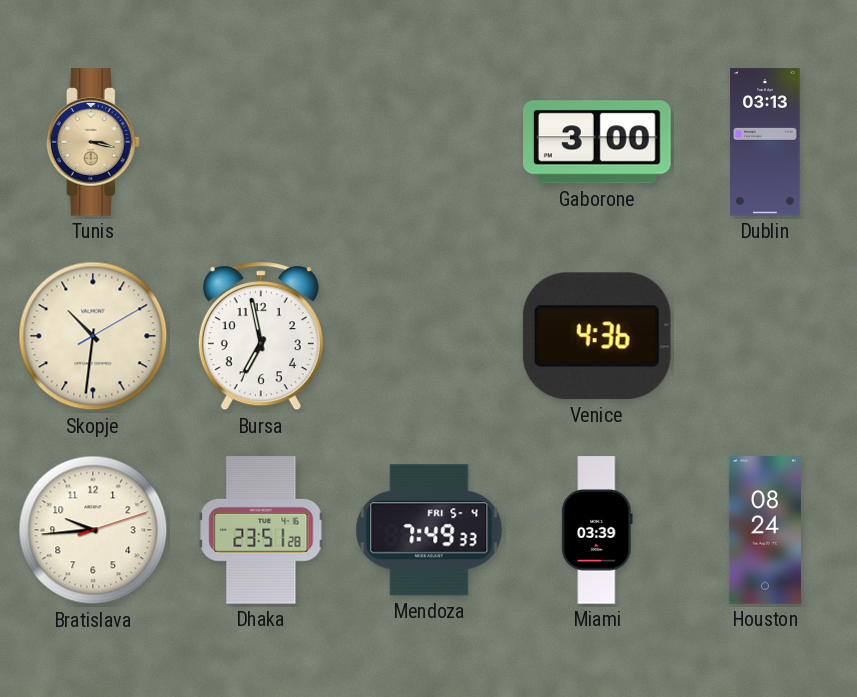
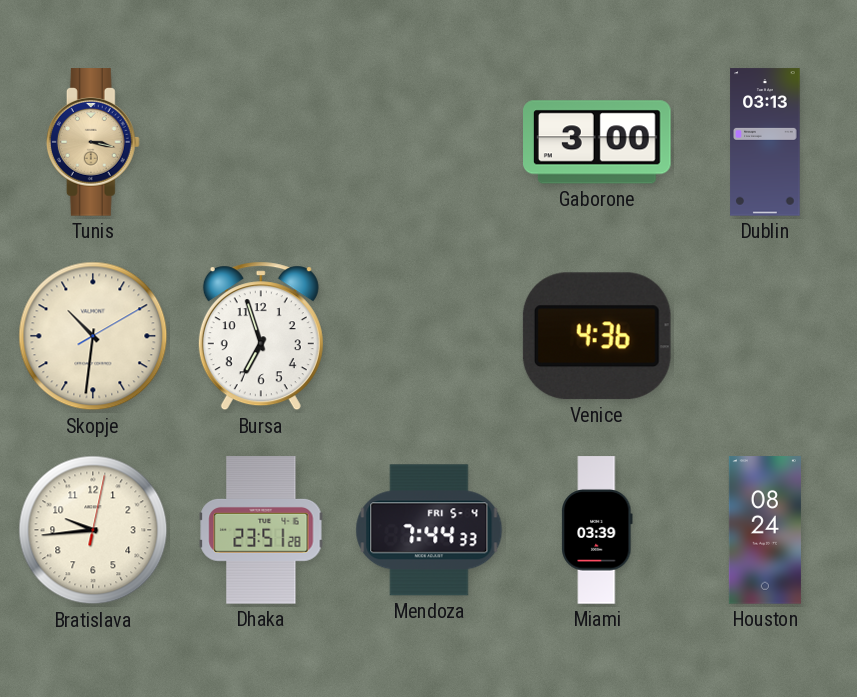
Bursa: 6:58 -> 6:57
Bratislava: 9:44:12 -> 9:44:02
Mendoza: 7:49 -> 7:44
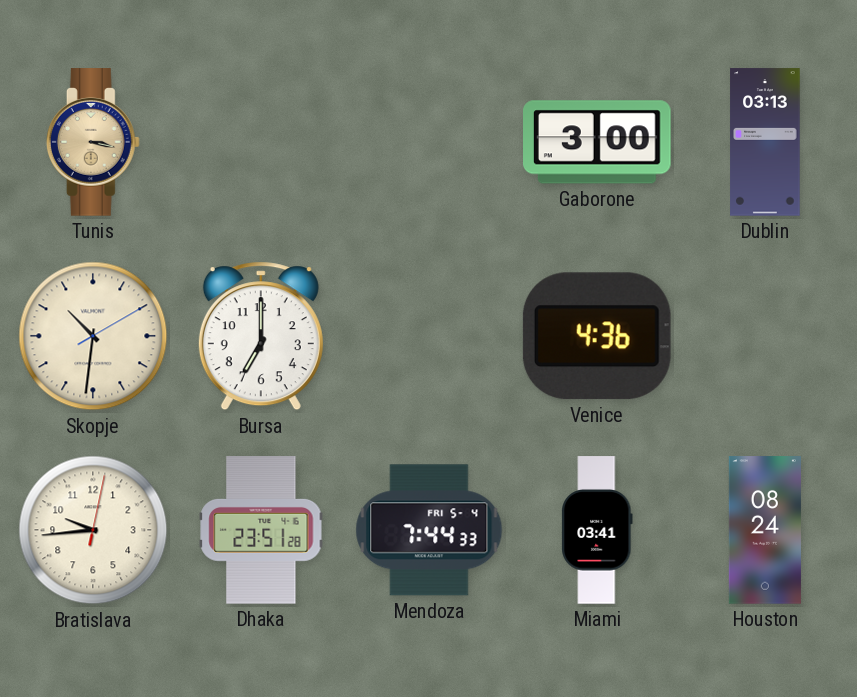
Bursa: 6:57 -> 7:00
Miami: 03:39 -> 03:41
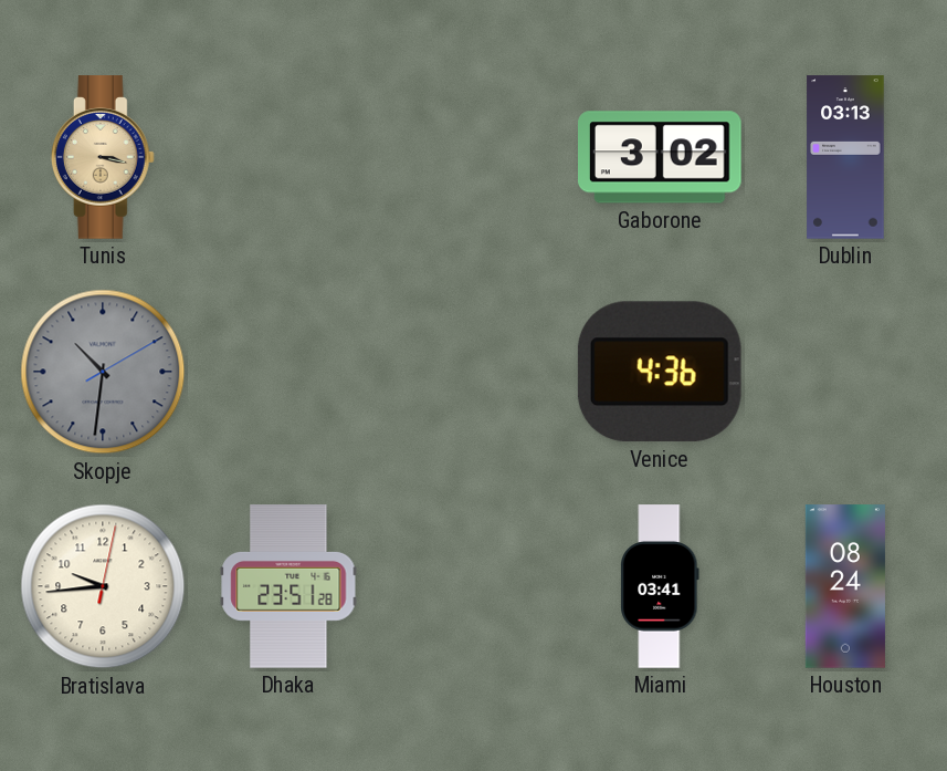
Gaborone: 3:00 -> 3:02
Skopje dial: cream -> grey
Bursa: 7:00 -> none
Mendoza: 7:44 -> none
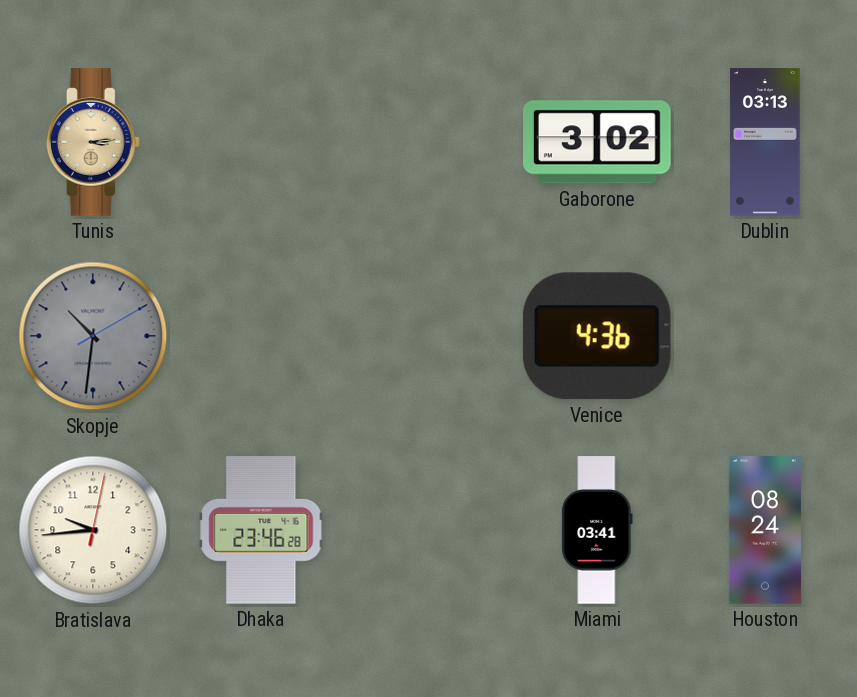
Tunis: 3:17 -> 3:14
Dhaka: 23:51 -> 23:46
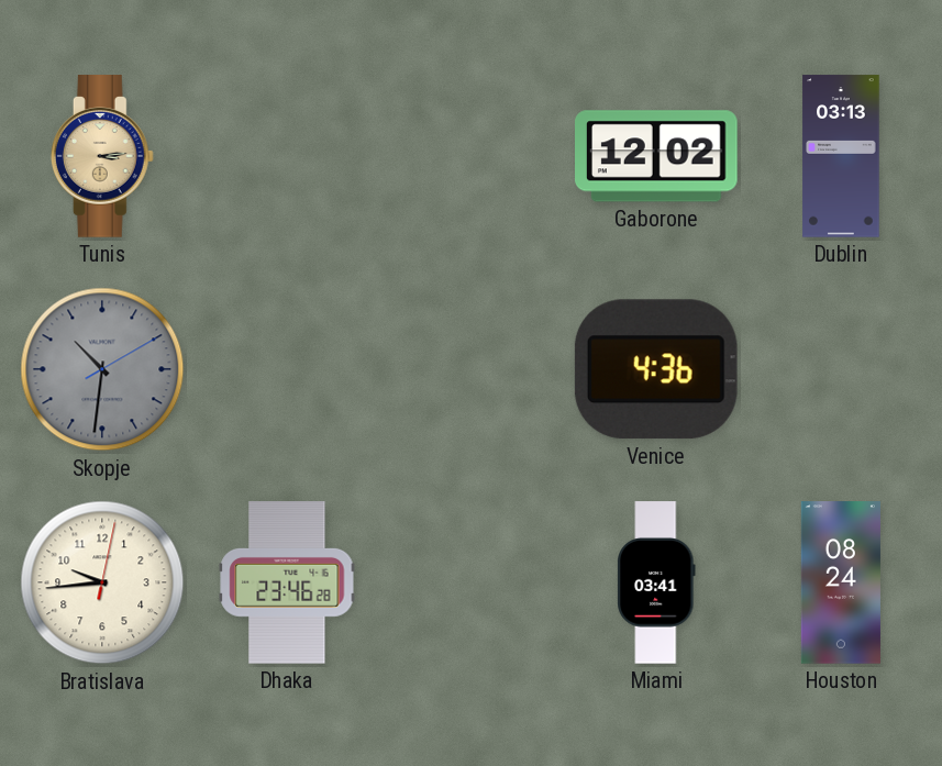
Gaborone: 3:02 -> 12:02
